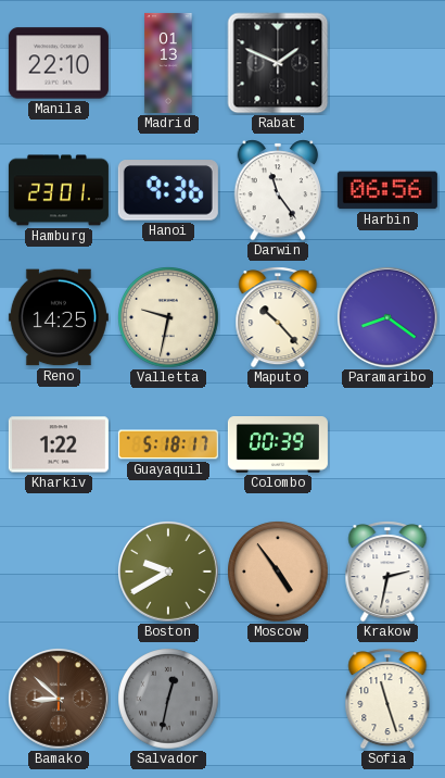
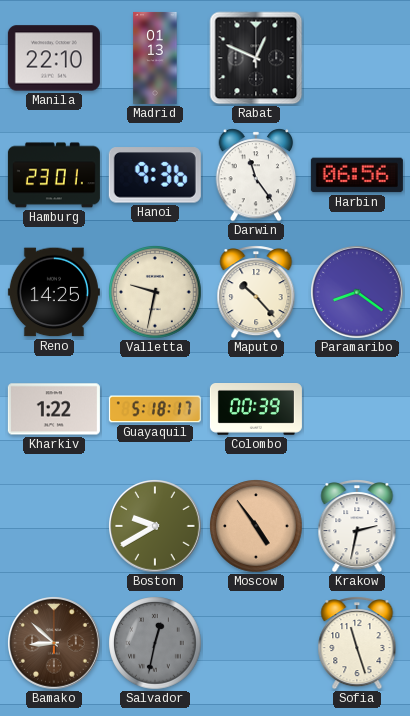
Rabat: 1:49 -> 12:49
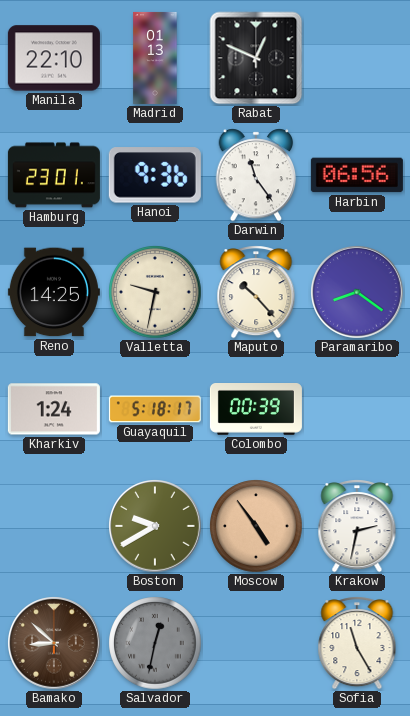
Kharkiv: 1:22 -> 1:24
Sofia: 11:27 -> 11:25
